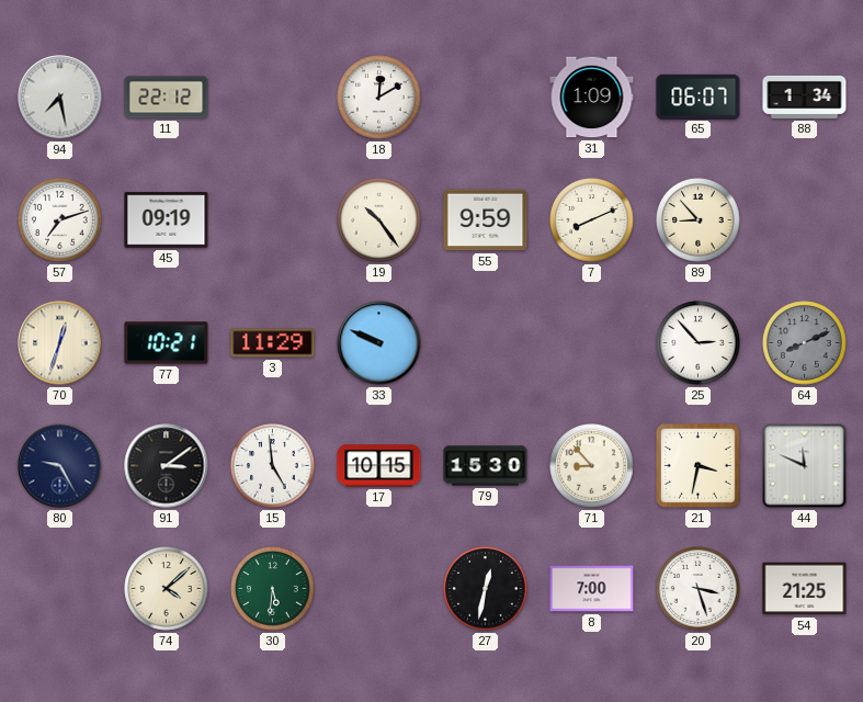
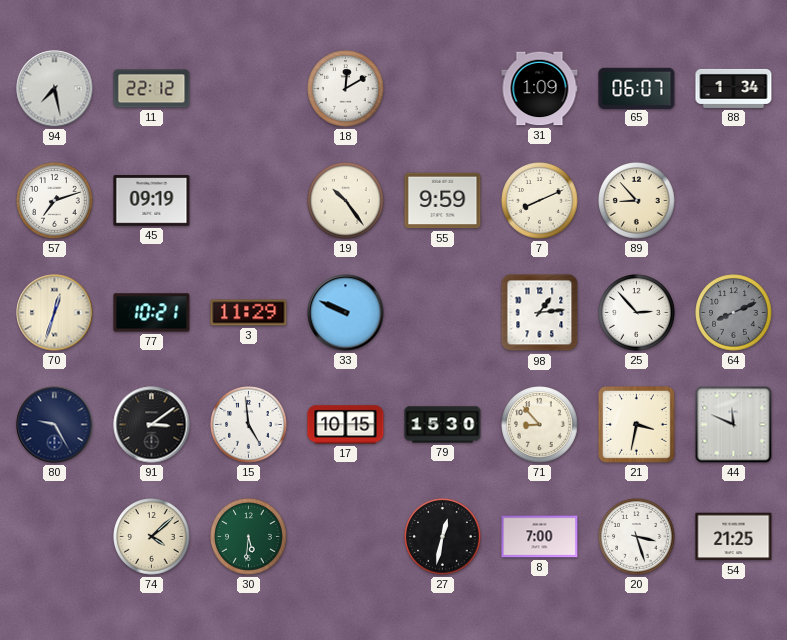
98: none -> 1:14
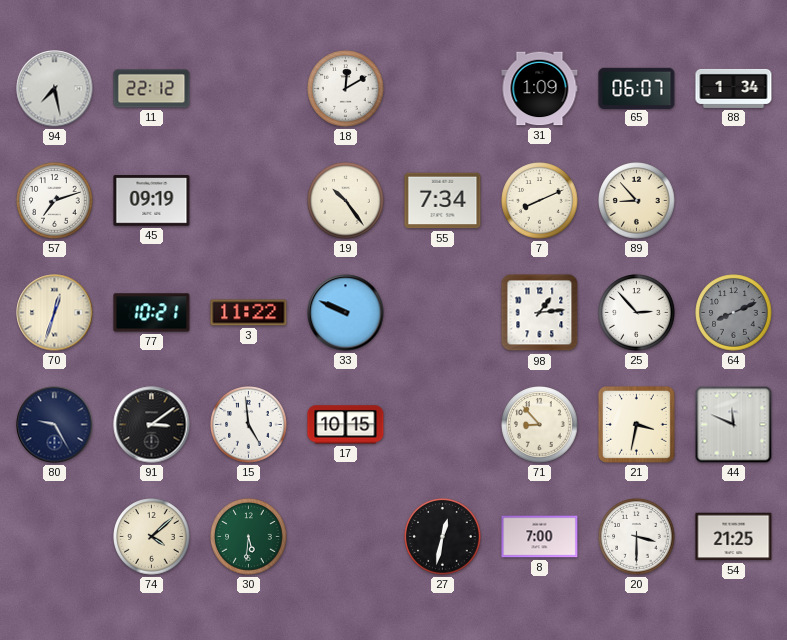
55: 9:59 -> 7:34
3: 11:29 -> 11:22
79: 15:30 -> none
20: 3:27 -> 3:30
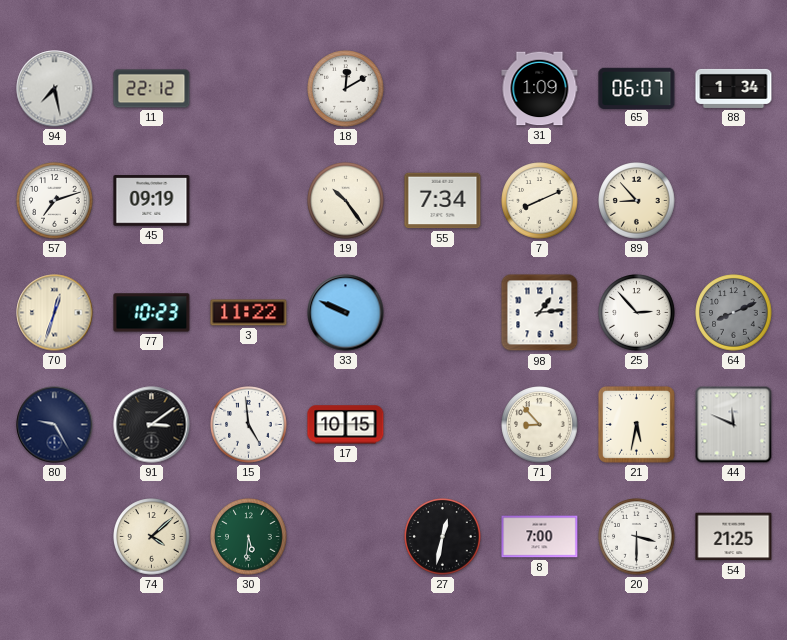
77: 10:21 -> 10:23
21: 3:32 -> 5:32
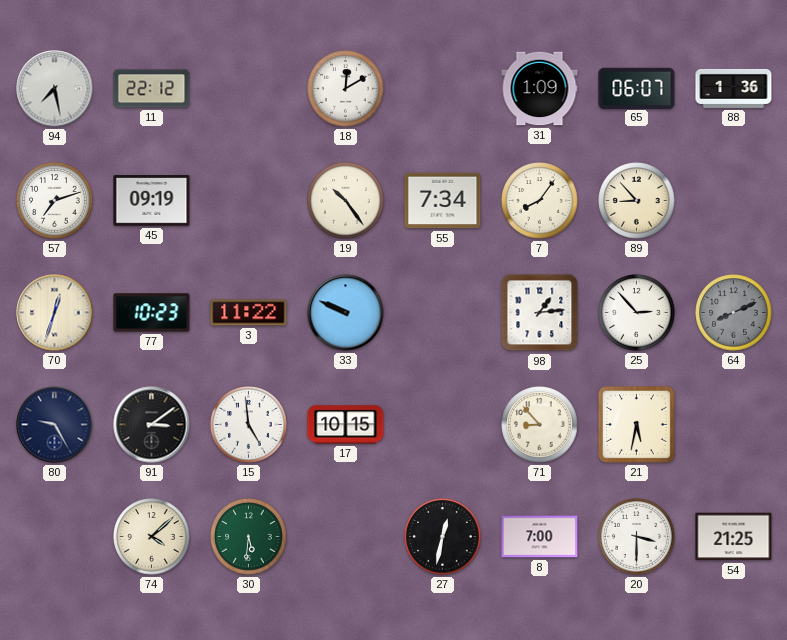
88: 1:34 -> 1:36
7: 8:11 -> 8:06
44: 11:49 -> none
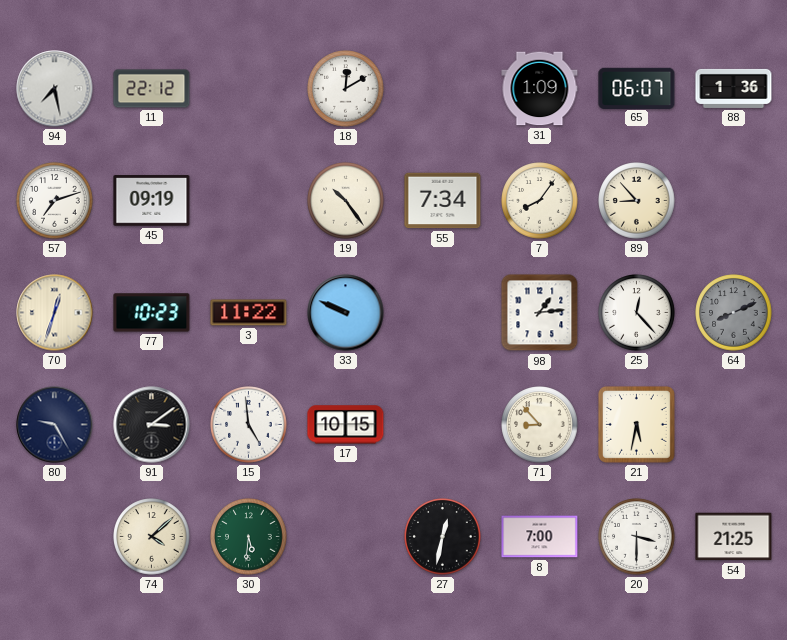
25: 2:53 -> 12:23
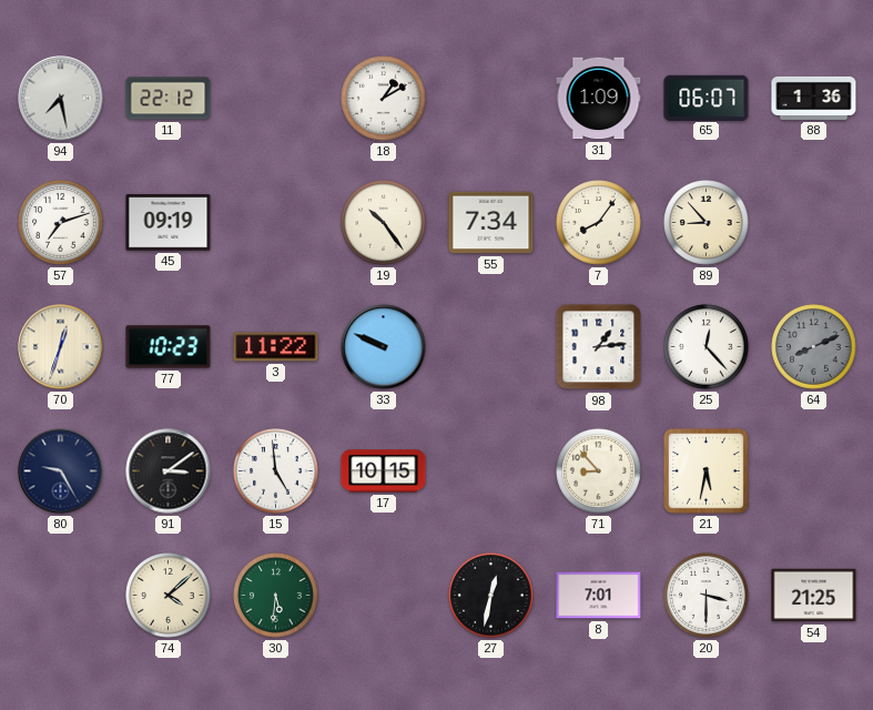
18: 12:10 -> 1:10
8: 7:00 -> 7:01
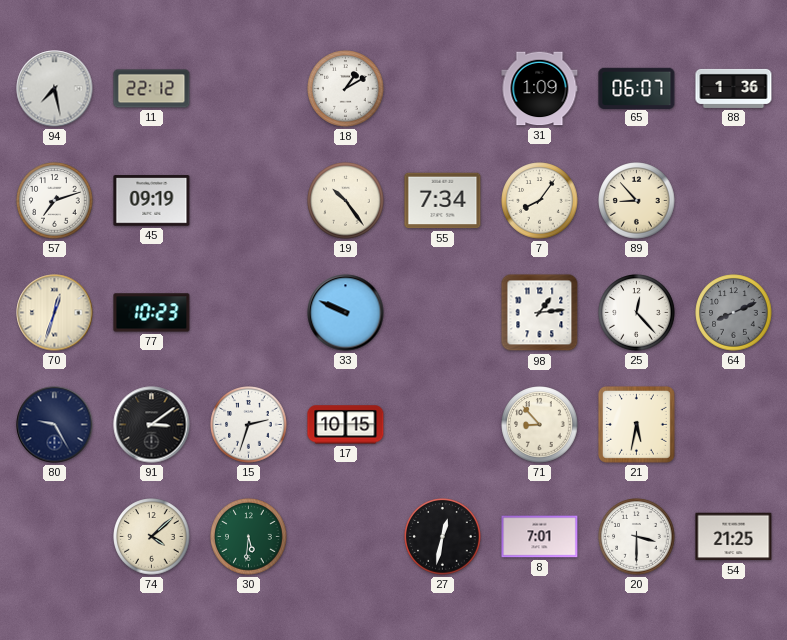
3: 11:22 -> none
15: 4:59 -> 2:33
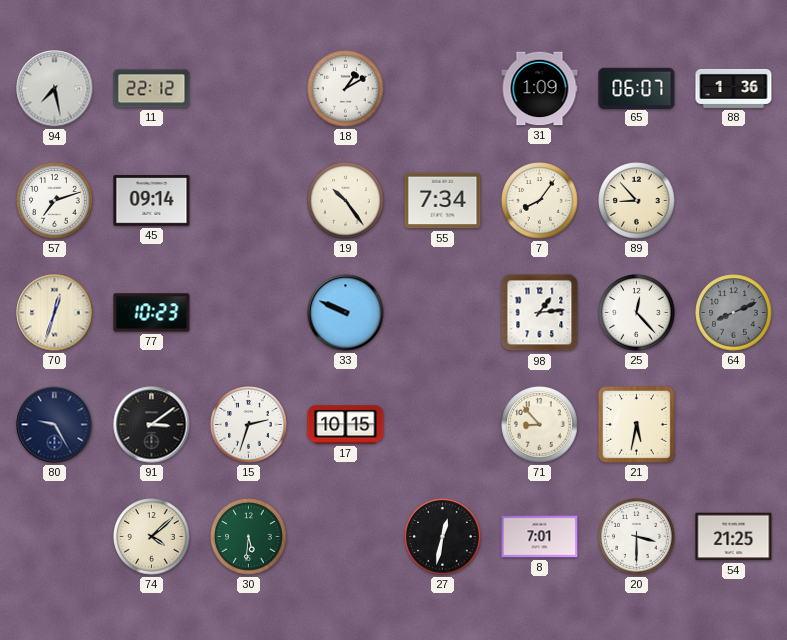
45: 09:19 -> 09:14
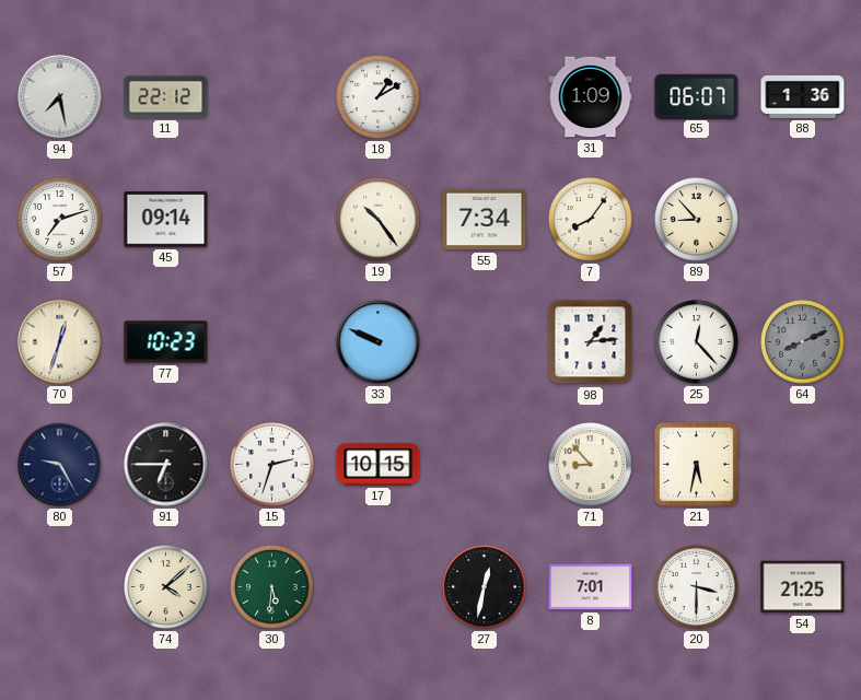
91: 3:09 -> 6:45
